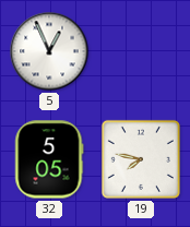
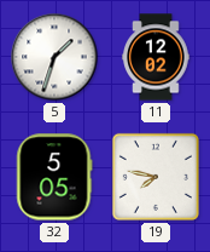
5: 12:56 -> 1:33
11: none -> 12:02
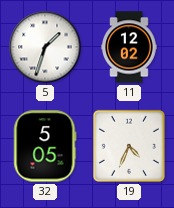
19: 7:47 -> 4:34
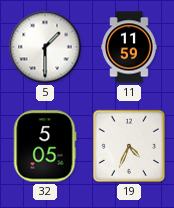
5: 1:33 -> 1:30
11: 12:02 -> 11:59
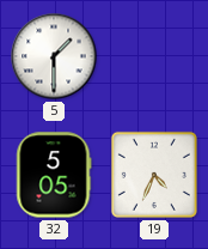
11: 11:59 -> none
